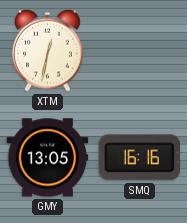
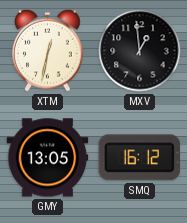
MXV: none -> 12:59
SMQ: 16:16 -> 16:12
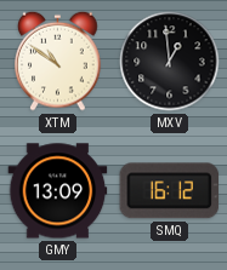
XTM: 12:32 -> 10:51
GMY: 13:05 -> 13:09
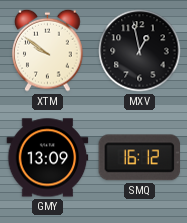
XTM: 10:51 -> 9:51
MXV: 12:59 -> 12:58
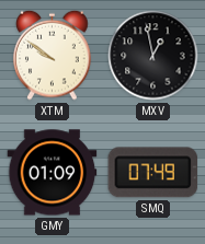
GMY: 13:09 -> 01:09
SMQ: 16:12 -> 07:49
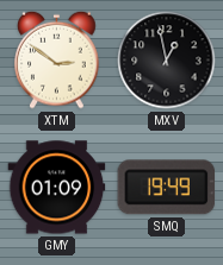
XTM: 9:51 -> 2:51
SMQ: 07:49 -> 19:49
